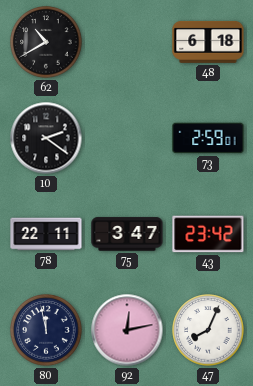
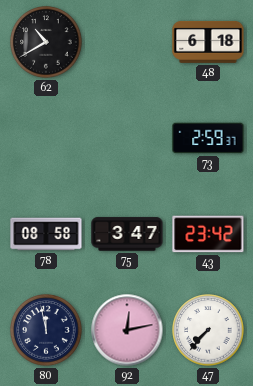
10: 2:21 -> none
73: 2:59:01 -> 2:59:37
78: 22:11 -> 08:58
47: 8:04 -> 7:37
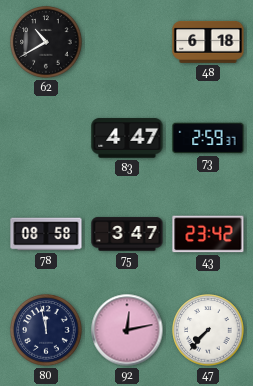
83: none -> 4:47
